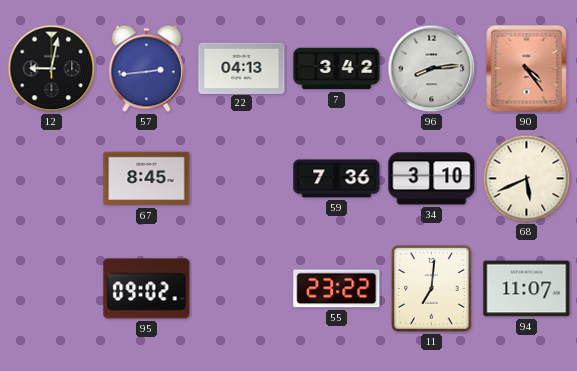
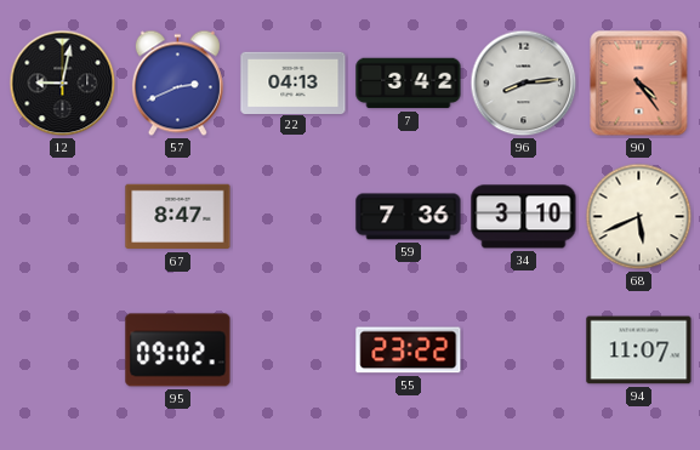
57: 2:44 -> 2:41
67: 8:45 -> 8:47
11: 7:01 -> none
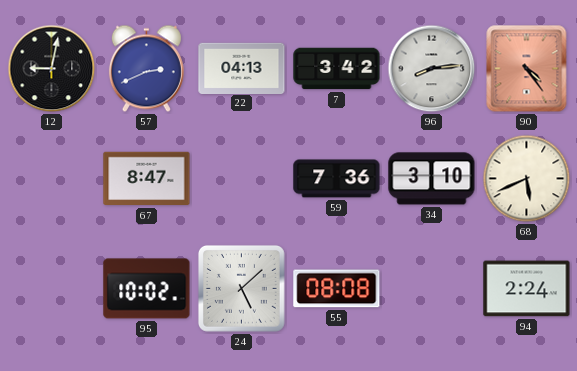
95: 09:02 -> 10:02
24: none -> 5:08
55: 23:22 -> 08:08
94: 11:07 -> 2:24
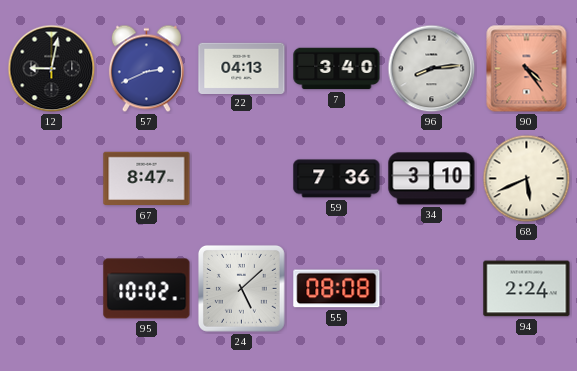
7: 3:42 -> 3:40
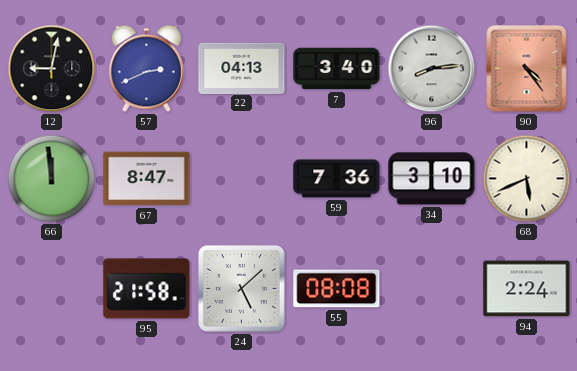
66: none -> 11:59
95: 10:02 -> 21:58
